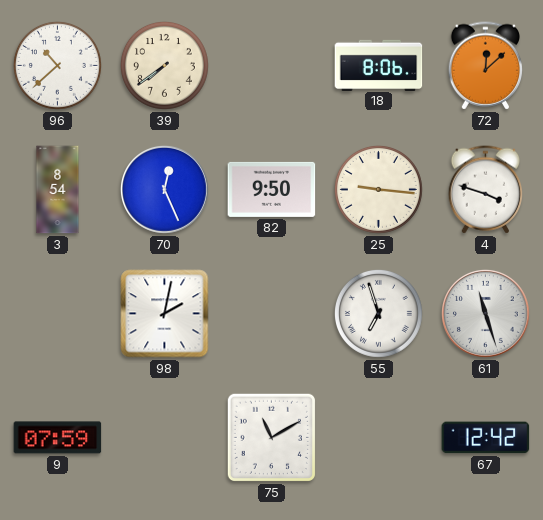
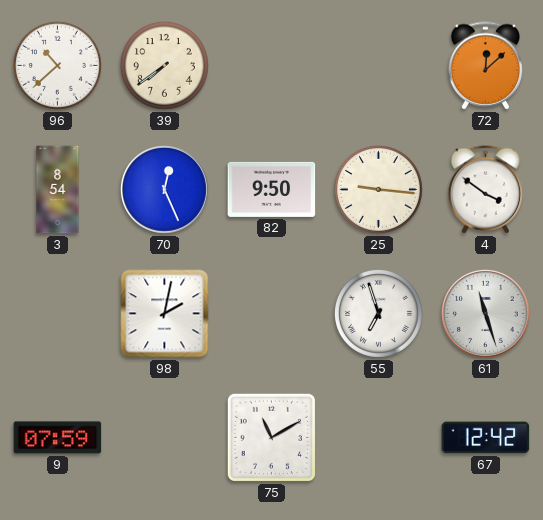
18: 8:06 -> none
4: 3:48 -> 3:51
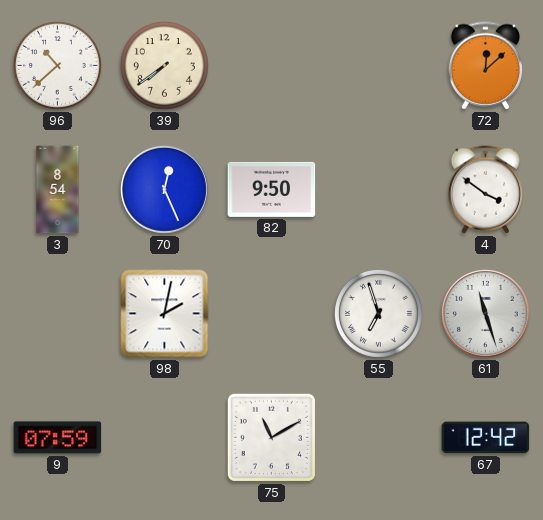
25: 9:16 -> none
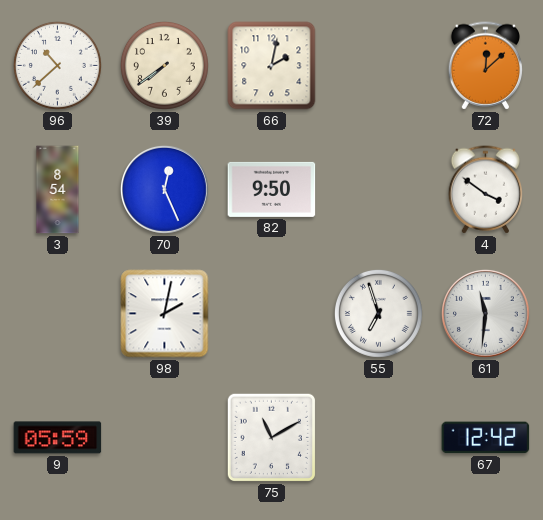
66: none -> 2:02
61: 11:27 -> 11:31
9: 07:59 -> 05:59
